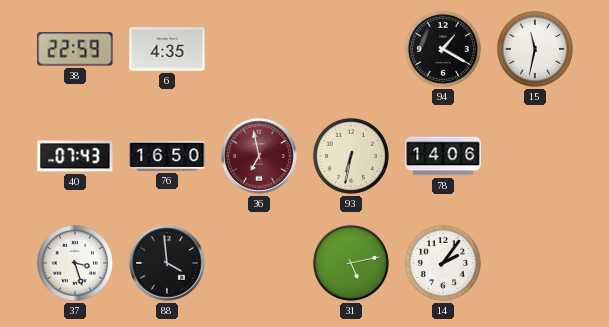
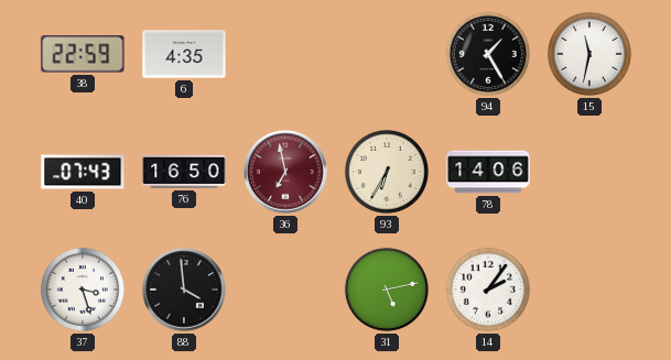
94: 1:20 -> 1:25
93: 6:32 -> 6:35
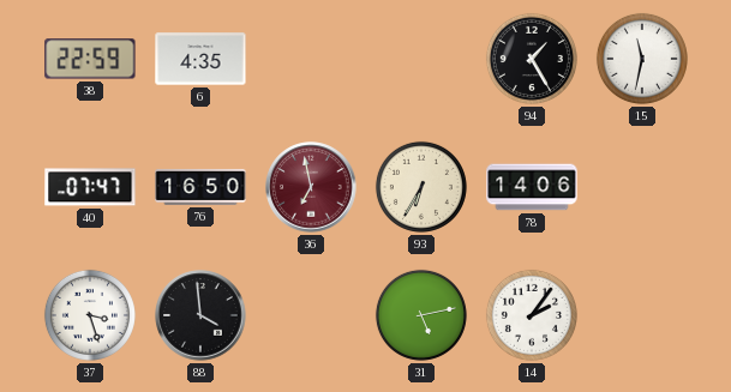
40: 07:43 -> 07:47
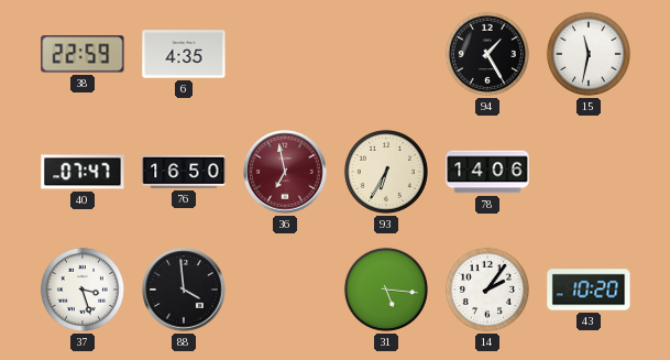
31: 5:13 -> 5:16
43: none -> 10:20
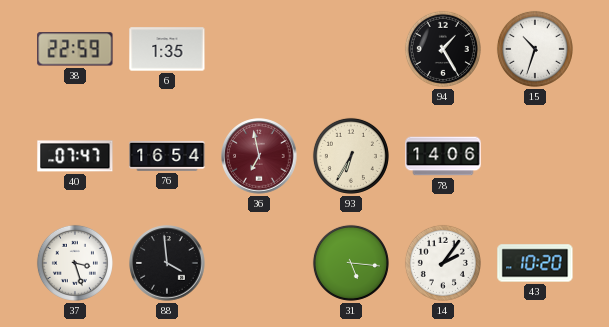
6: 4:35 -> 1:35
15: 11:32 -> 10:33
76: 16:50 -> 16:54
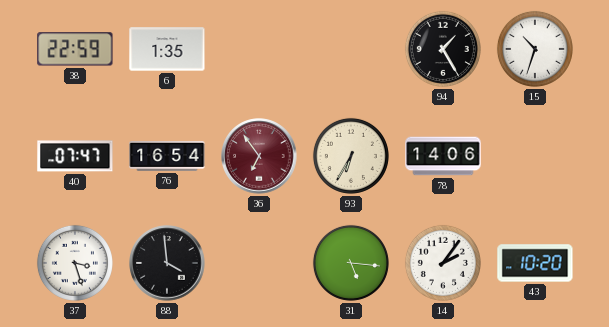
36: 6:58 -> 6:54
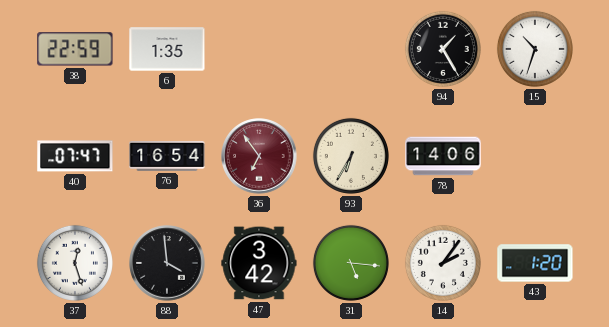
37: 3:27 -> 12:27
47: none -> 3:42
43: 10:20 -> 1:20
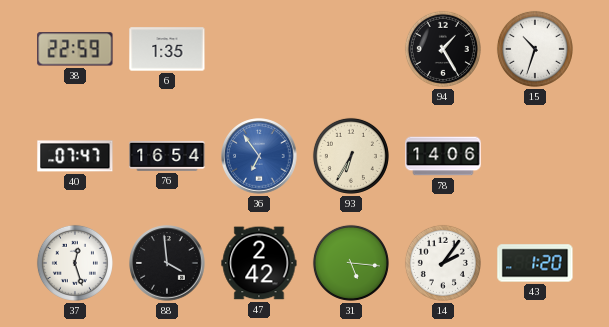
36 dial: burgundy -> blue
47: 3:42 -> 2:42
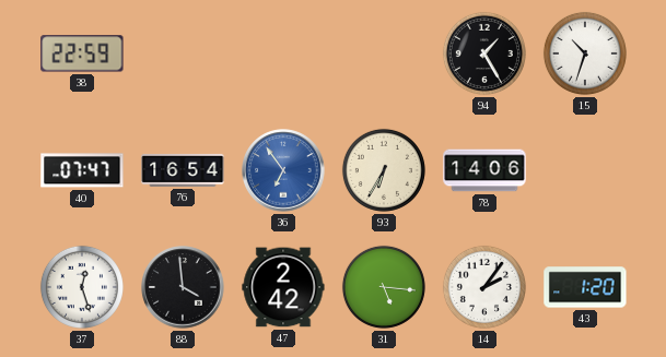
6: 1:35 -> none
